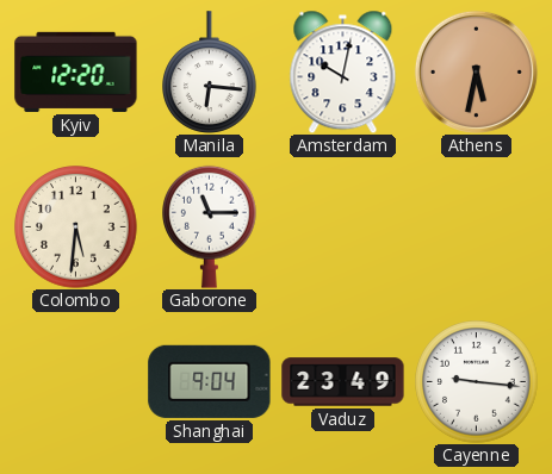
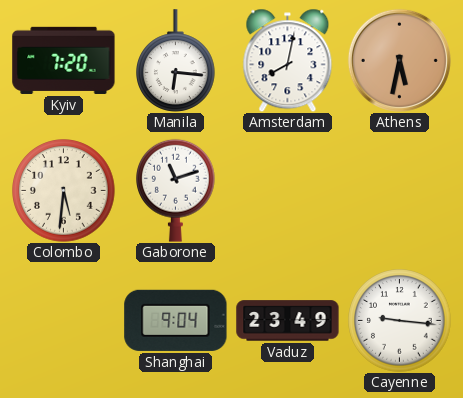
Kyiv: 12:20 -> 7:20
Amsterdam: 10:02 -> 8:02
Gaborone: 11:15 -> 11:12
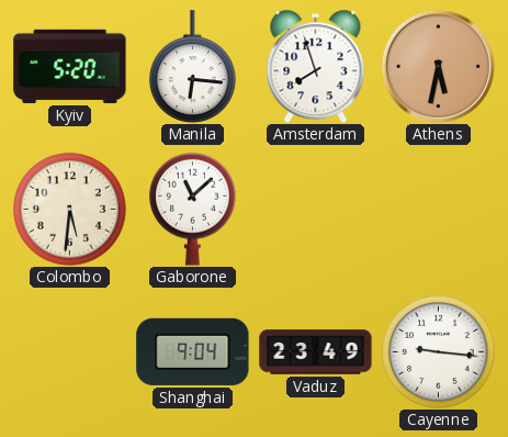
Kyiv: 7:20 -> 5:20
Amsterdam: 8:02 -> 7:57
Gaborone: 11:12 -> 11:08
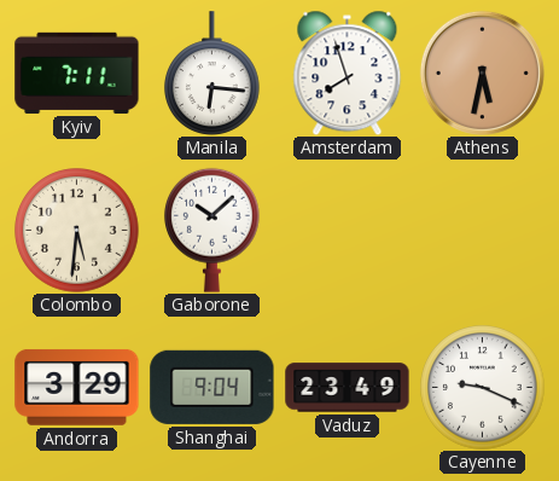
Kyiv: 5:20 -> 7:11
Gaborone: 11:08 -> 10:08
Andorra: none -> 3:29
Cayenne: 9:16 -> 9:19
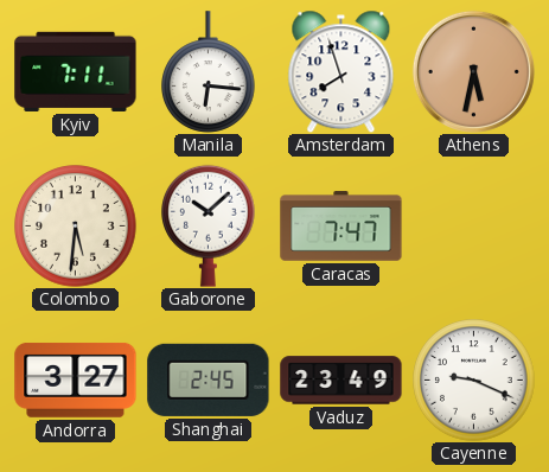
Caracas: none -> 7:47
Andorra: 3:29 -> 3:27
Shanghai: 9:04 -> 2:45
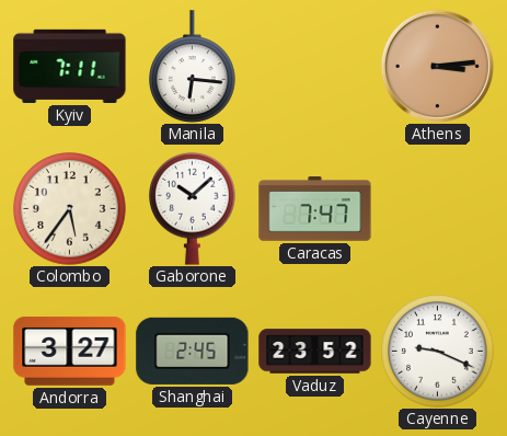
Amsterdam: 7:57 -> none
Athens: 5:32 -> 3:14
Colombo: 5:31 -> 5:36
Vaduz: 23:49 -> 23:52
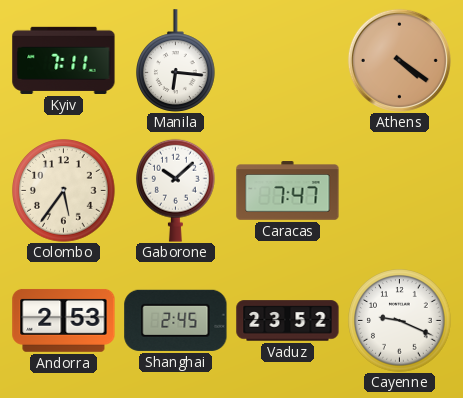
Athens: 3:14 -> 4:21
Andorra: 3:27 -> 2:53
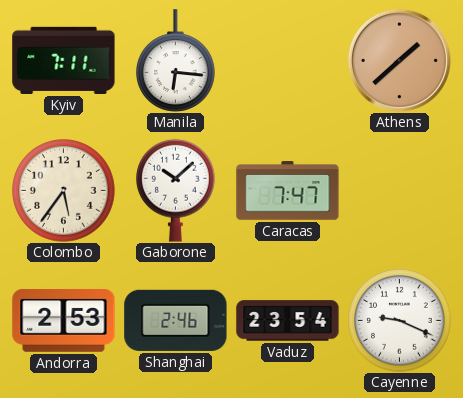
Athens: 4:21 -> 1:38
Shanghai: 2:45 -> 2:46
Vaduz: 23:52 -> 23:54
